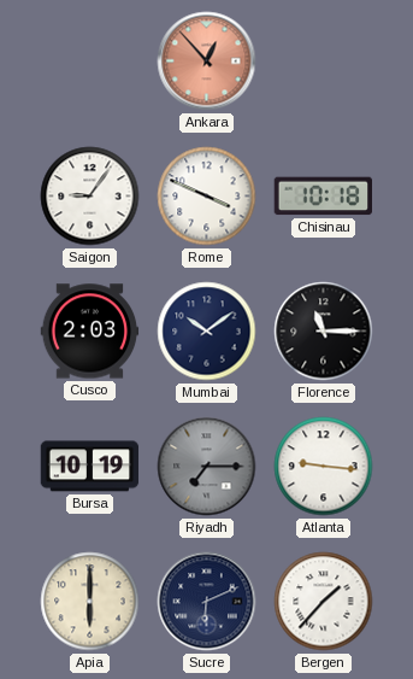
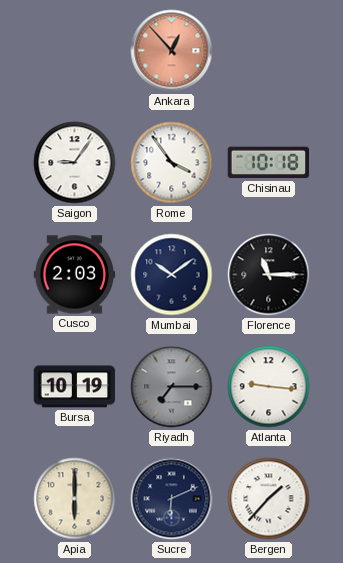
Rome: 3:49 -> 3:54
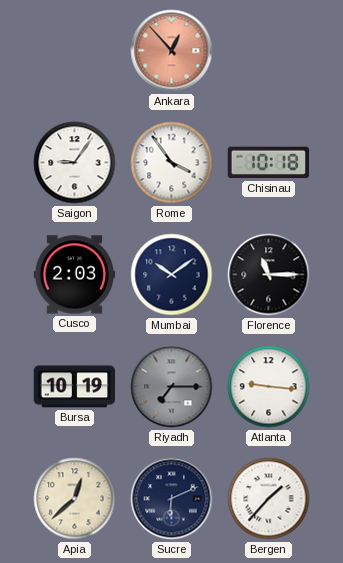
Apia: 6:00 -> 12:38
